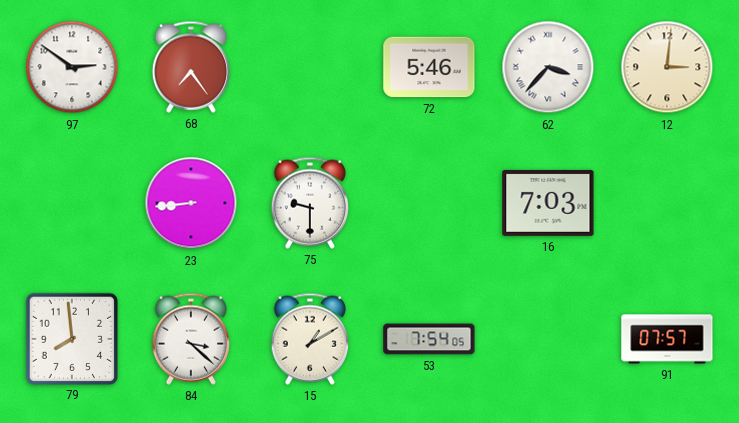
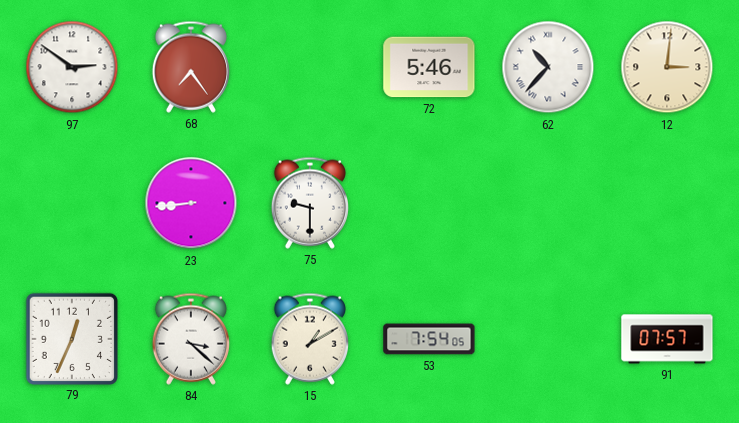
62: 3:37 -> 10:37
16: 7:03 -> none
79: 7:59 -> 12:34
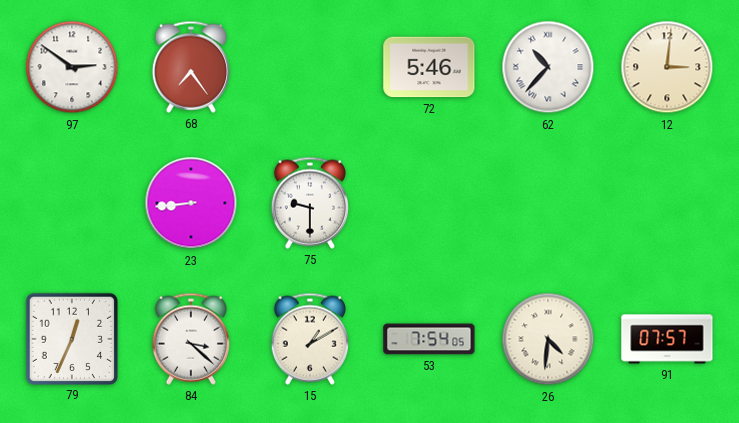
26: none -> 4:31
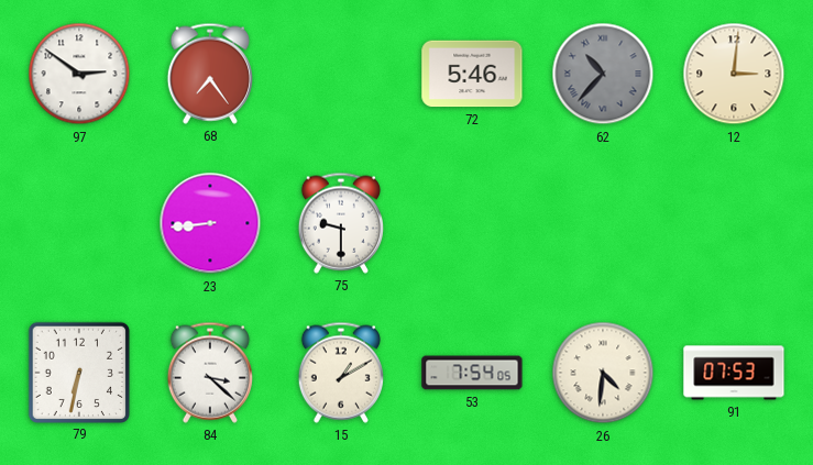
62 dial: white -> grey
79: 12:34 -> 6:32
91: 07:57 -> 07:53
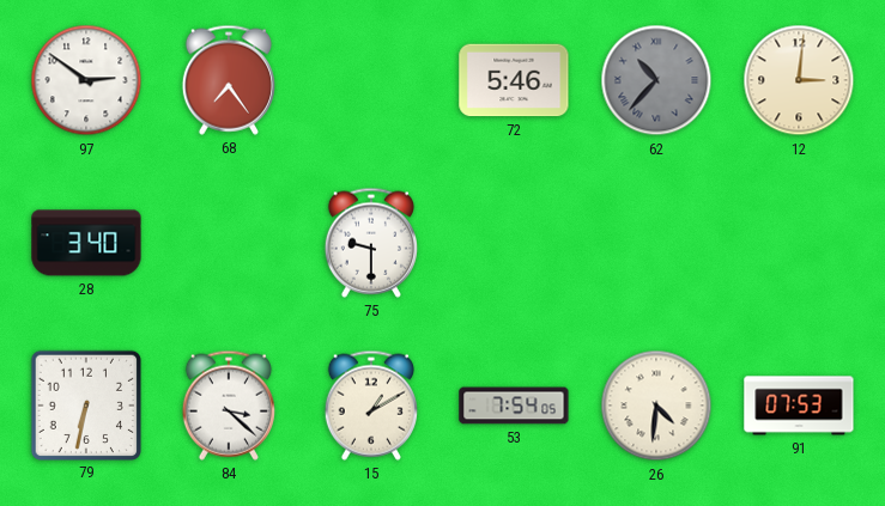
28: none -> 3:40
23: 8:44 -> none
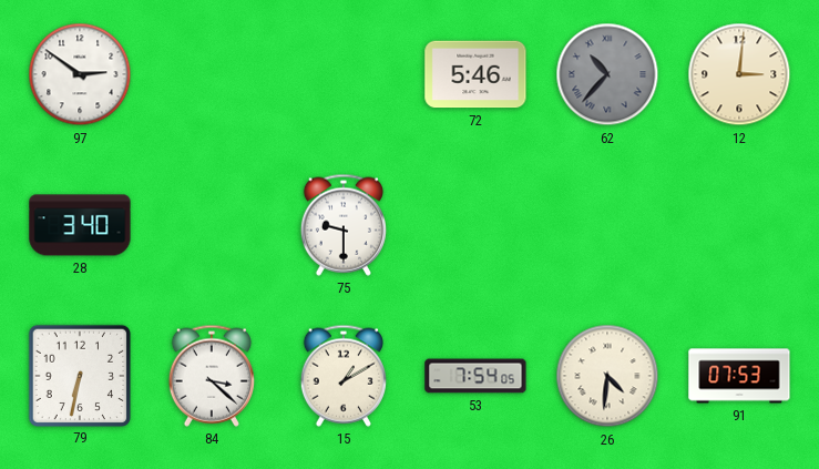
68: 7:24 -> none
